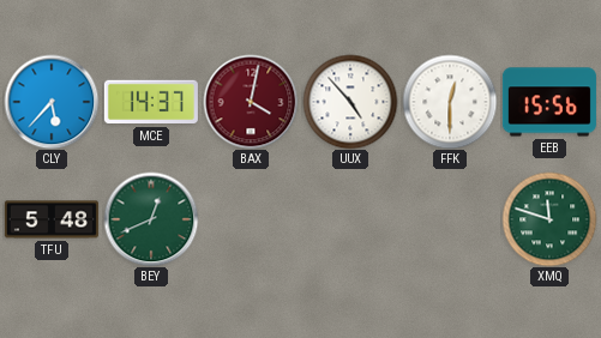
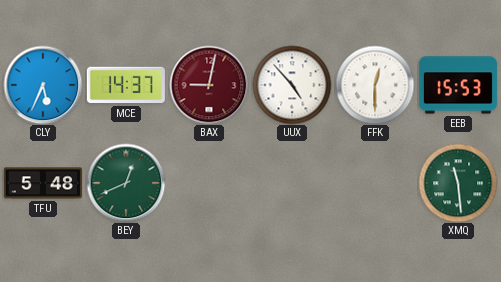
CLY: 5:37 -> 5:34
BAX: 4:02 -> 9:02
EEB: 15:56 -> 15:53
XMQ: 11:48 -> 11:29
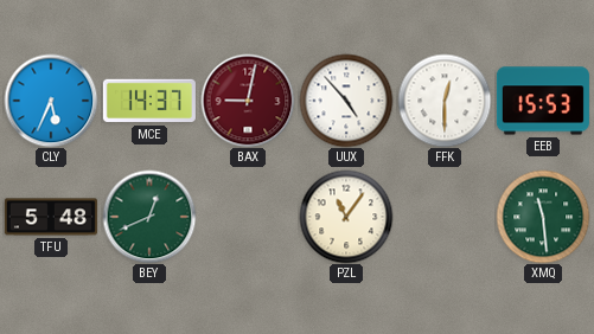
PZL: none -> 11:06
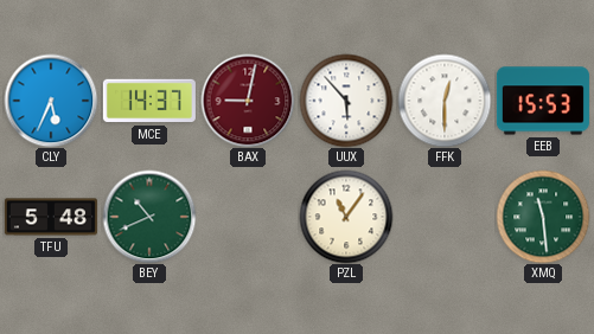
UUX: 4:53 -> 5:53
BEY: 12:41 -> 10:41
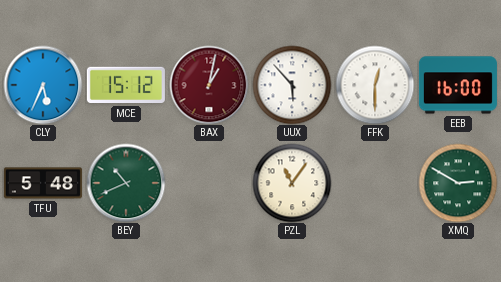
MCE: 14:37 -> 15:12
BAX: 9:02 -> 1:02
EEB: 15:53 -> 16:00
XMQ: 11:29 -> 2:50
